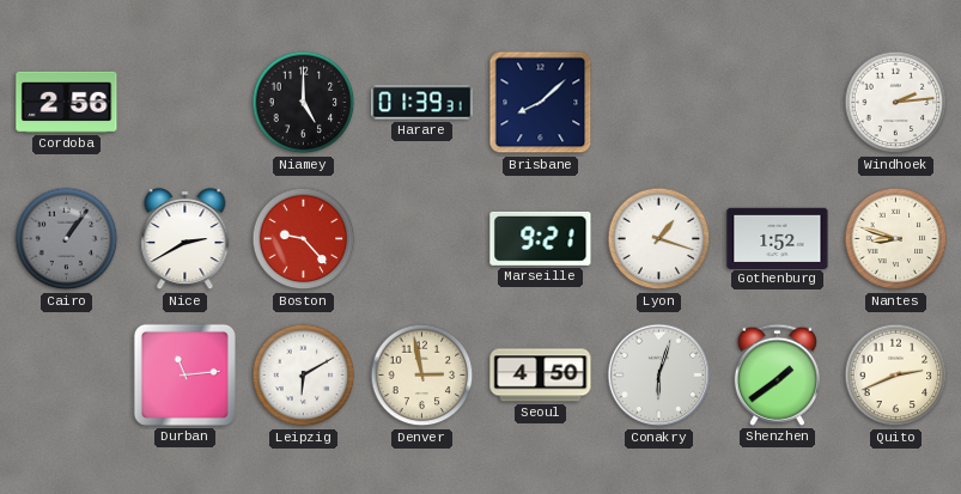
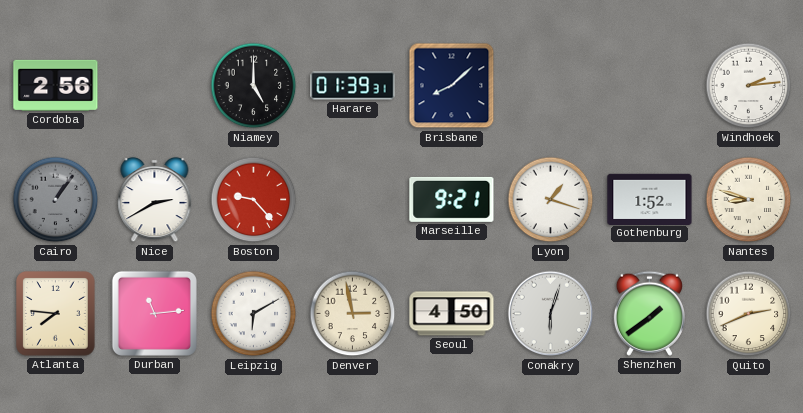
Atlanta: none -> 7:46
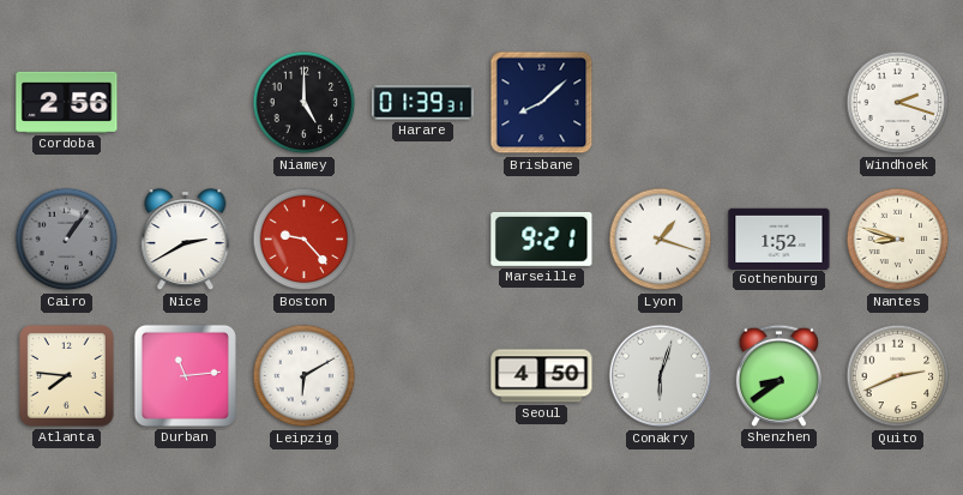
Windhoek: 2:14 -> 2:18
Denver: 2:58 -> none
Shenzhen: 1:39 -> 8:39
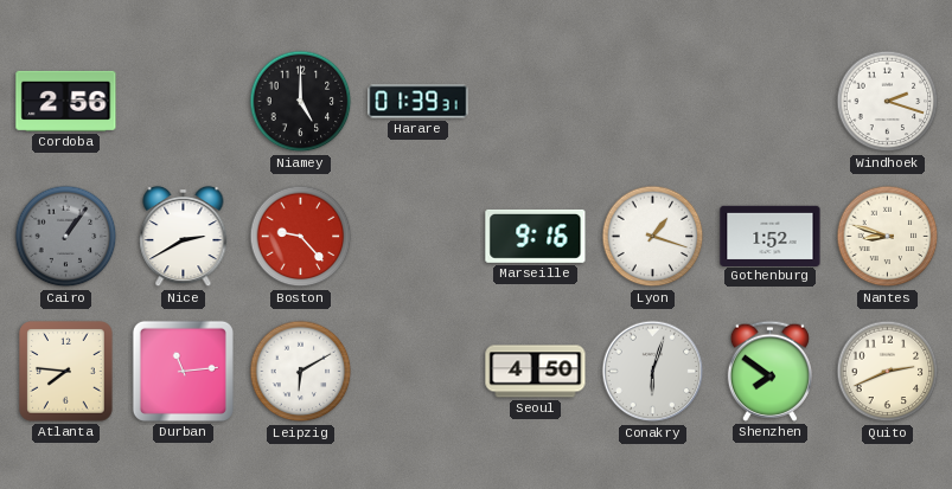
Brisbane: 8:08 -> none
Marseille: 9:21 -> 9:16
Shenzhen: 8:39 -> 7:51
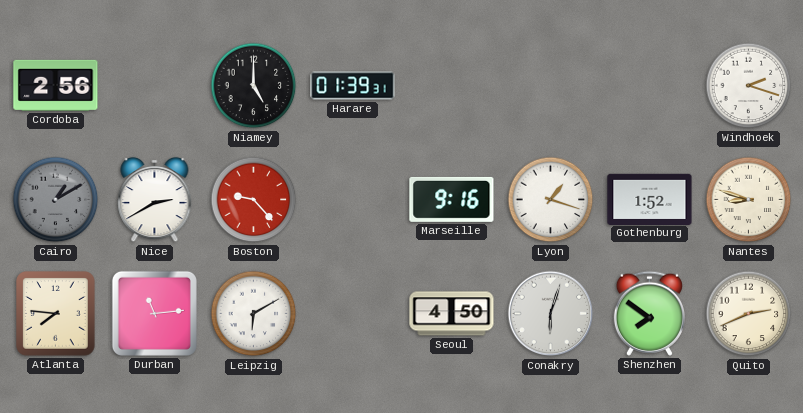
Cairo: 1:06 -> 1:10
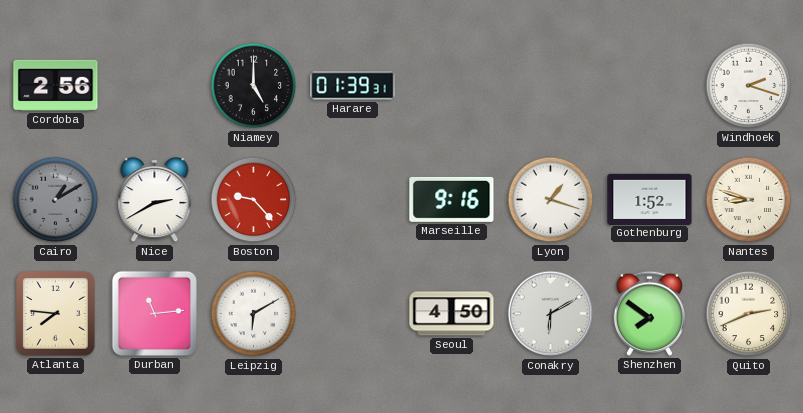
Conakry: 6:03 -> 6:10
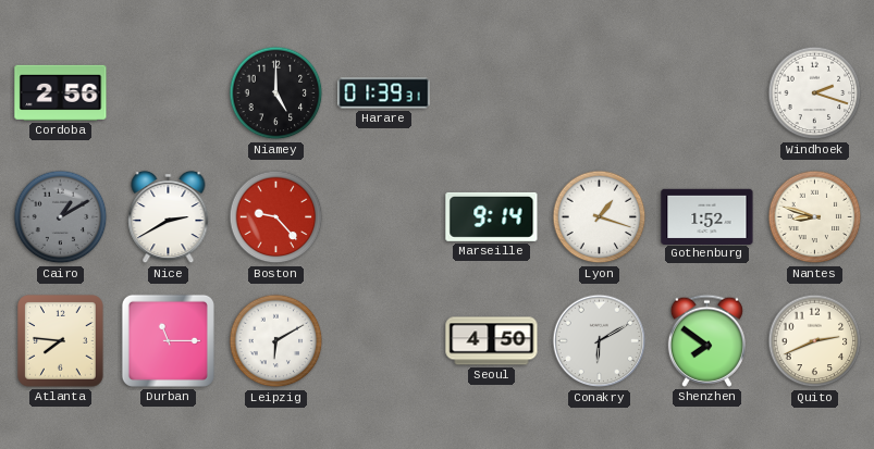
Marseille: 9:16 -> 9:14
Durban: 11:14 -> 11:15
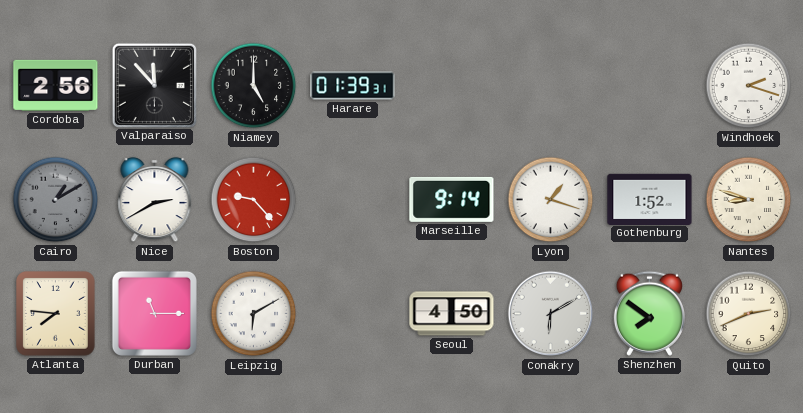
Valparaiso: none -> 11:53
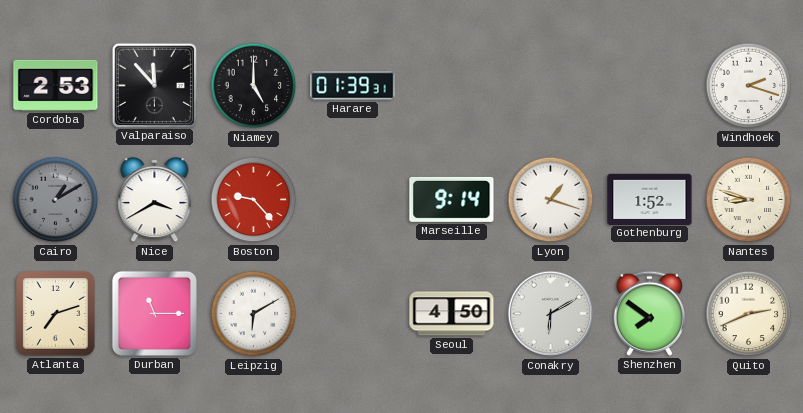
Cordoba: 2:56 -> 2:53
Nice: 2:40 -> 3:40
Atlanta: 7:46 -> 7:12
